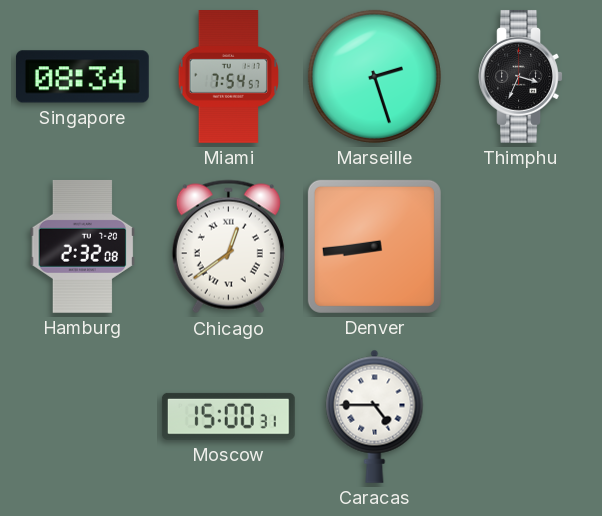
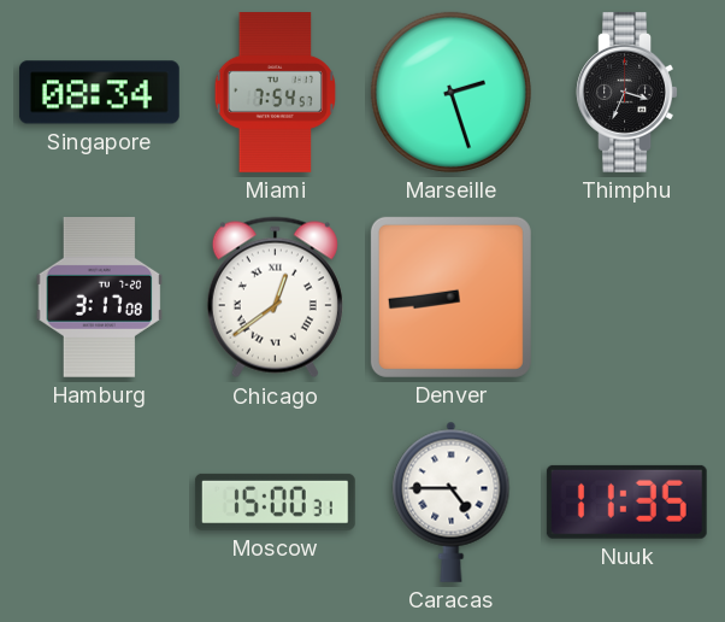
Hamburg: 2:32 -> 3:17
Nuuk: none -> 11:35
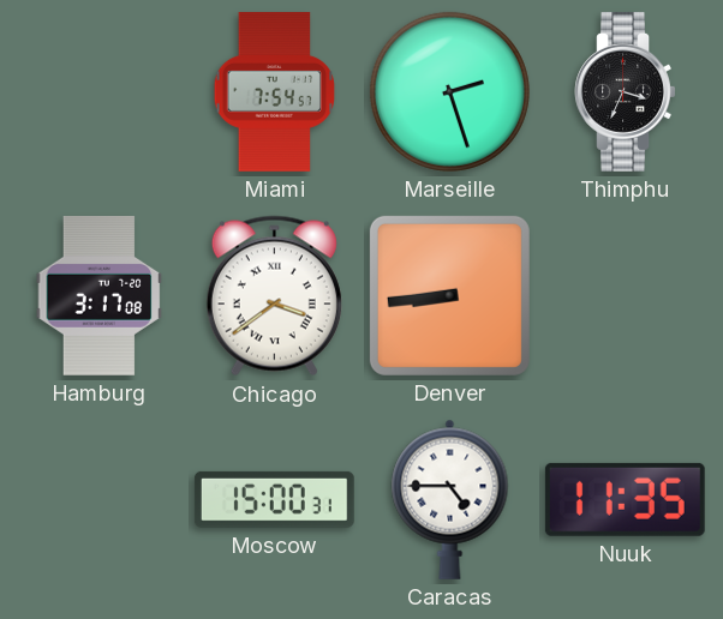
Singapore: 08:34 -> none
Chicago: 12:39 -> 3:39
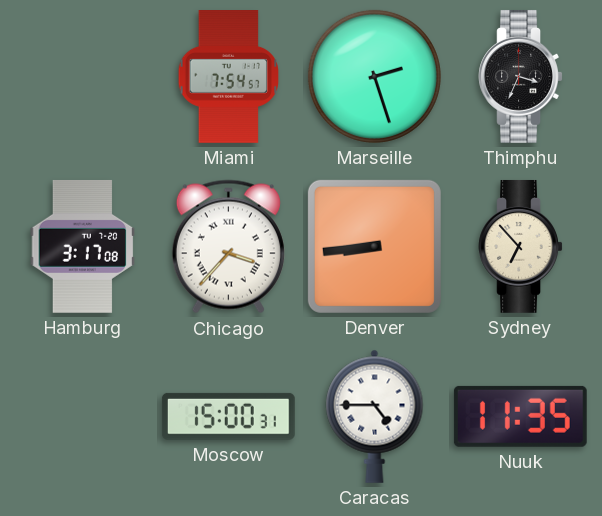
Chicago: 3:39 -> 3:37
Sydney: none -> 6:53
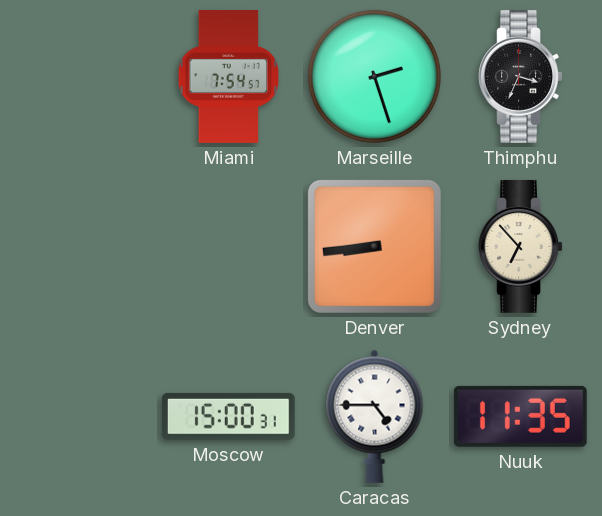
Hamburg: 3:17 -> none
Chicago: 3:37 -> none
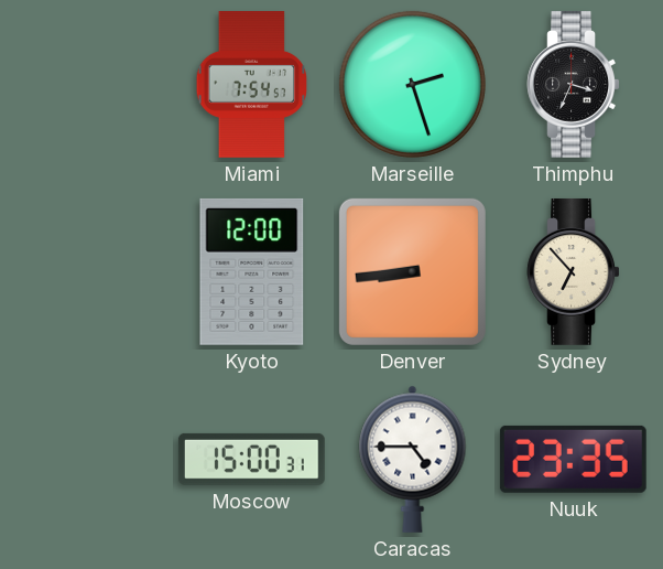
Kyoto: none -> 12:00
Nuuk: 11:35 -> 23:35
